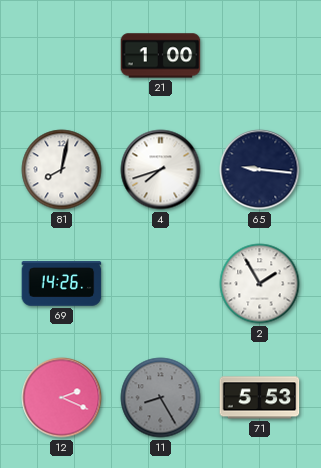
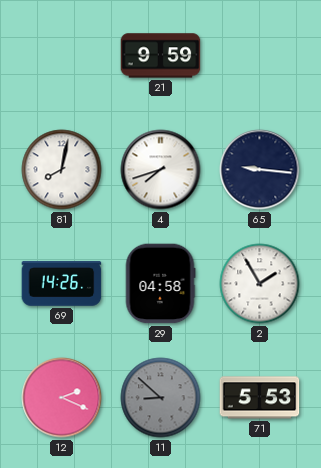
21: 1:00 -> 9:59
29: none -> 04:58
11: 8:25 -> 8:52
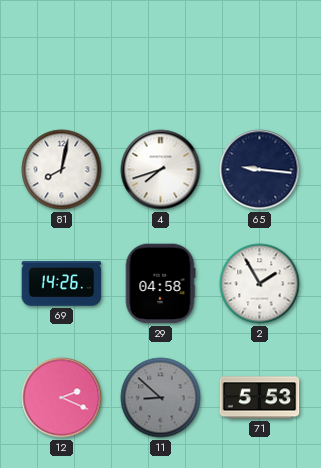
21: 9:59 -> none
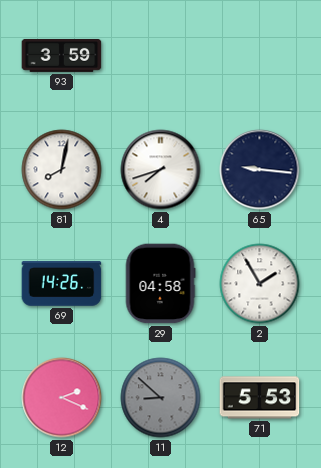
93: none -> 3:59
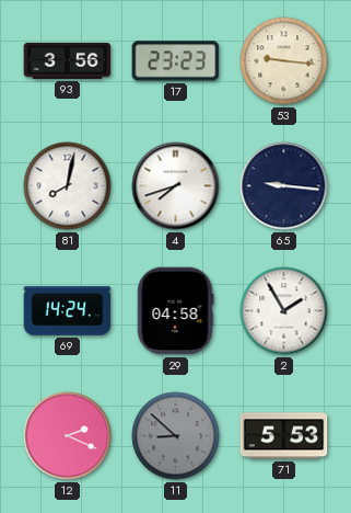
93: 3:59 -> 3:56
17: none -> 23:23
53: none -> 9:16
69: 14:26 -> 14:24
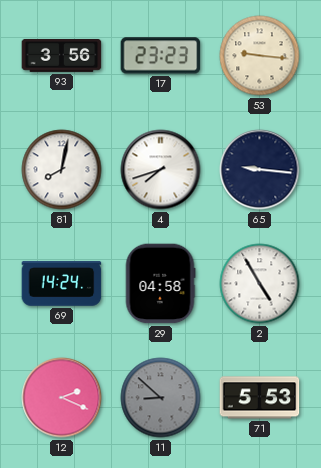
2: 1:55 -> 4:55
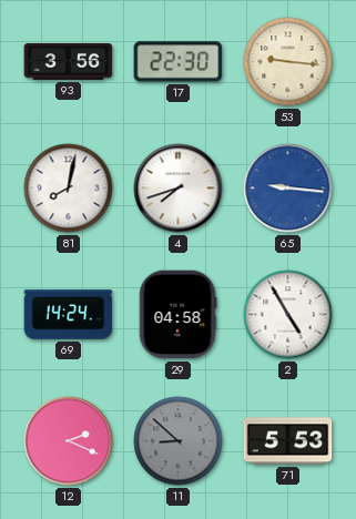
17: 23:23 -> 22:30
65 dial: navy -> blue
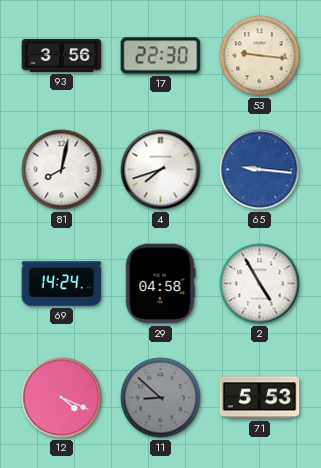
12: 2:19 -> 4:19
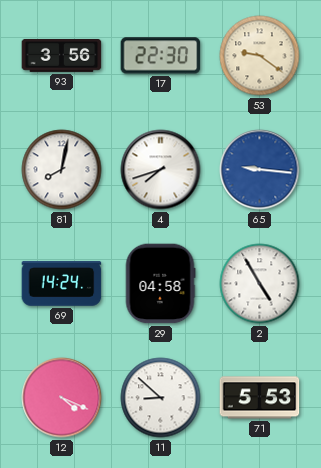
53: 9:16 -> 9:21
11 dial: grey -> white
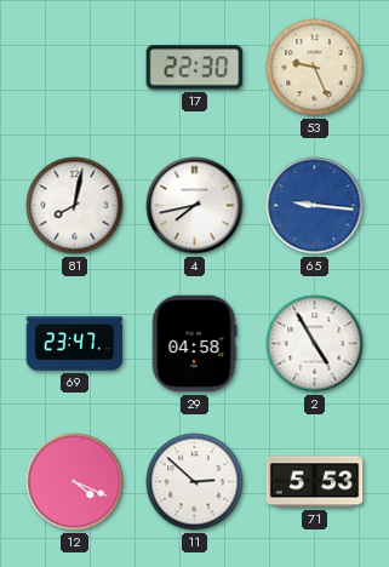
93: 3:56 -> none
53: 9:21 -> 9:26
4: 7:42 -> 7:43
69: 14:24 -> 23:47
11: 8:52 -> 2:52
